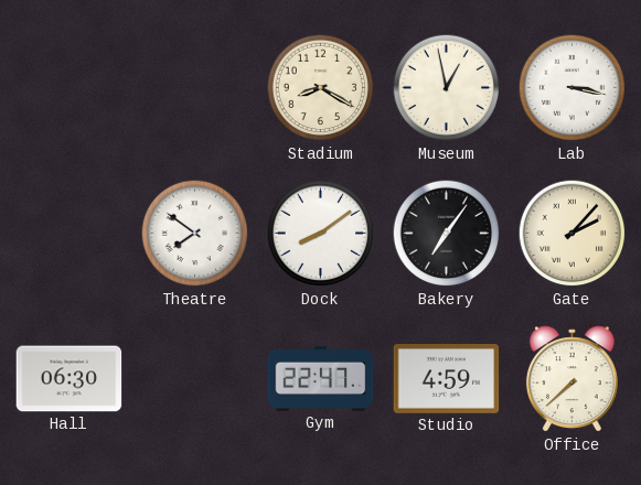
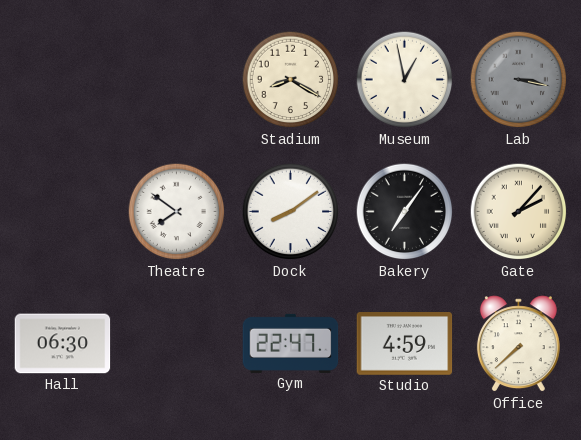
Lab dial: white -> grey
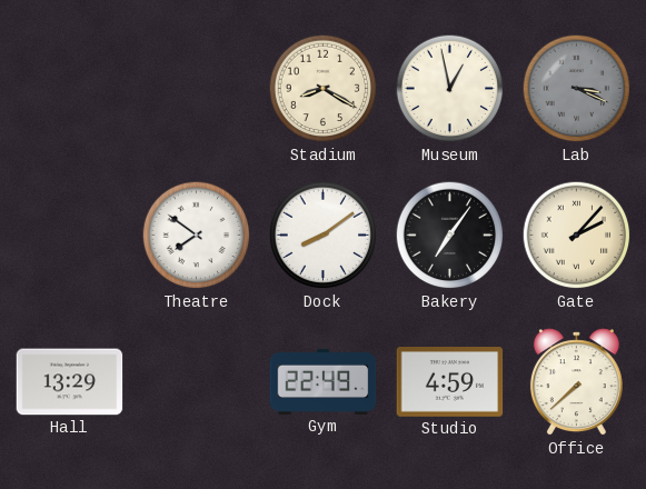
Lab: 3:17 -> 3:19
Hall: 06:30 -> 13:29
Gym: 22:47 -> 22:49
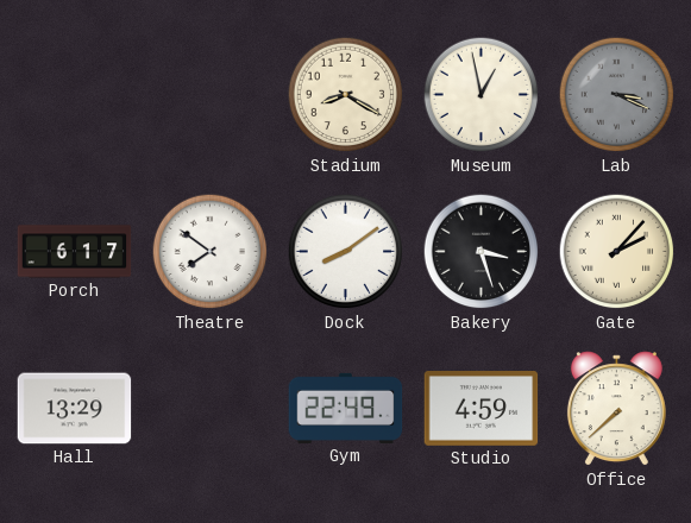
Porch: none -> 6:17
Bakery: 7:06 -> 3:27
